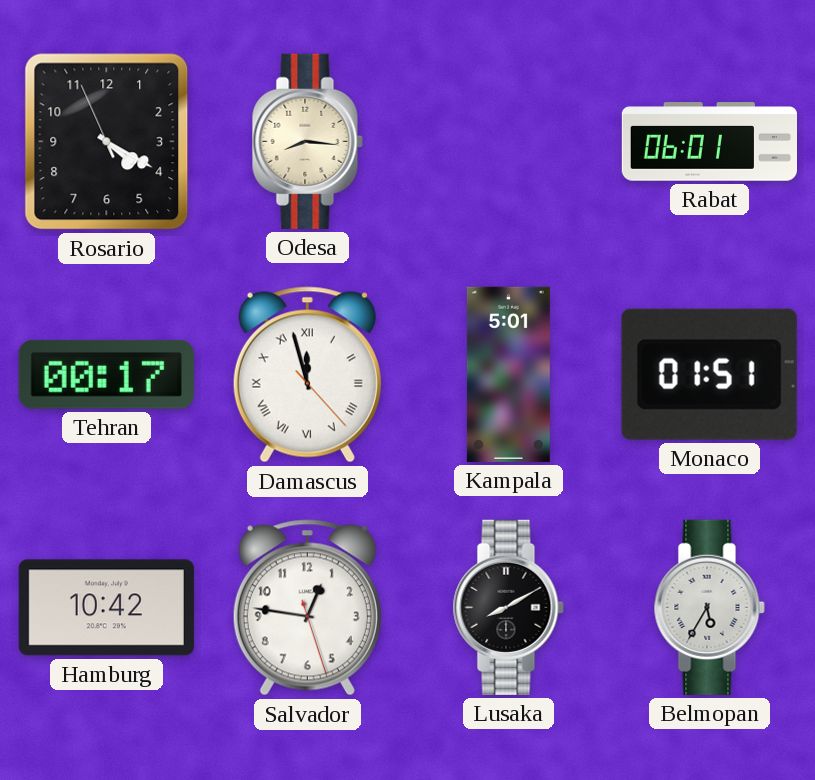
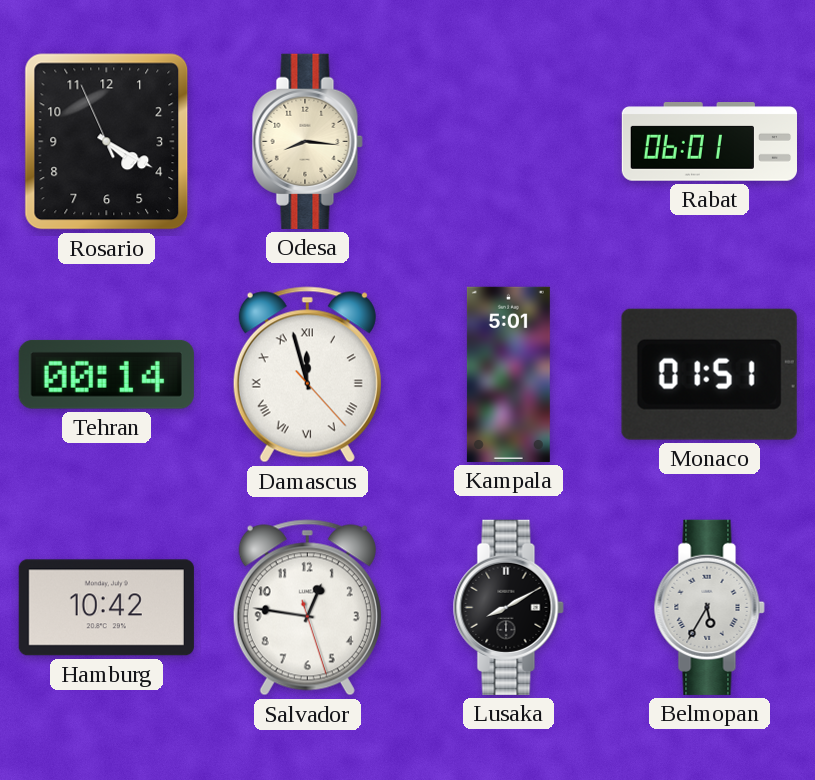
Tehran: 00:17 -> 00:14
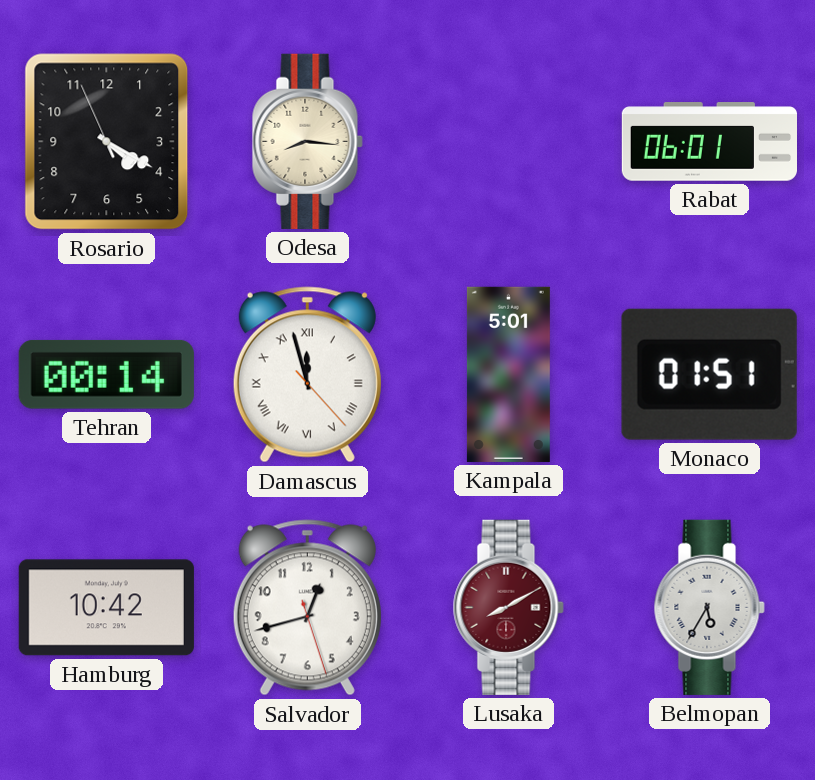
Salvador: 12:46 -> 12:42
Lusaka dial: black -> burgundy
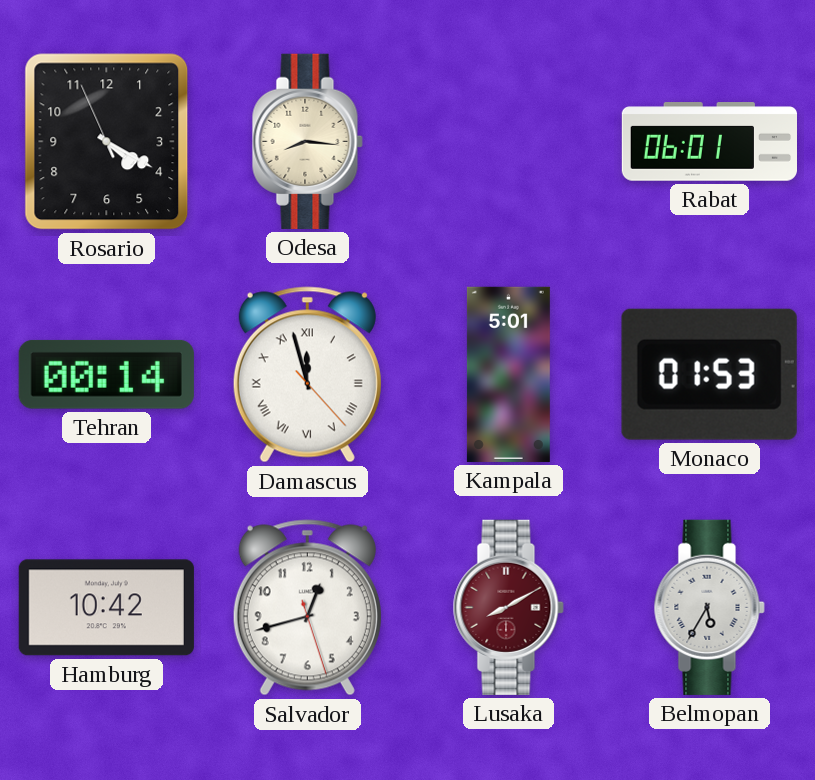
Monaco: 01:51 -> 01:53
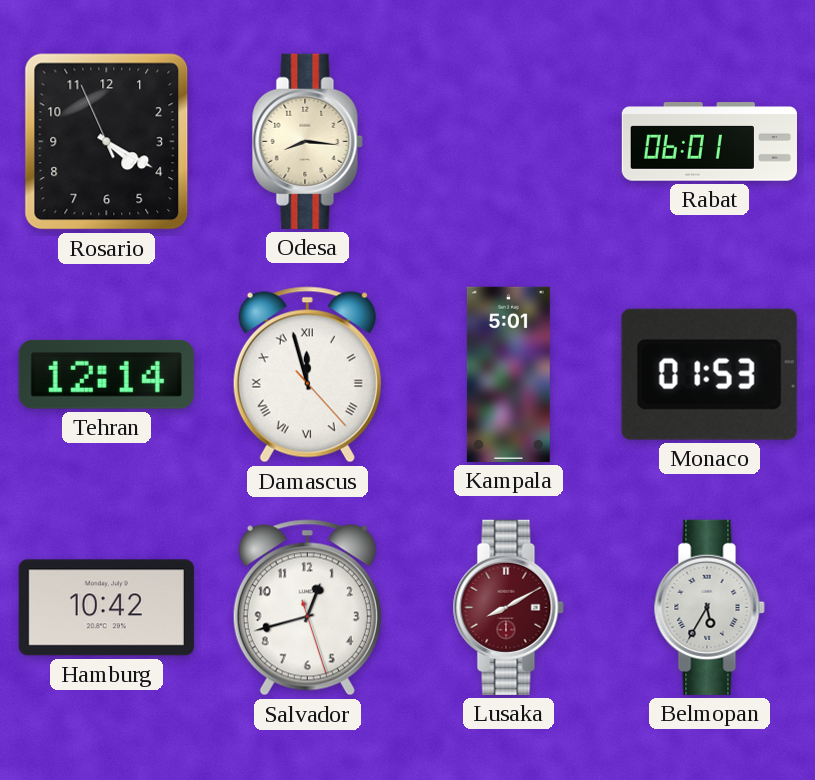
Tehran: 00:14 -> 12:14
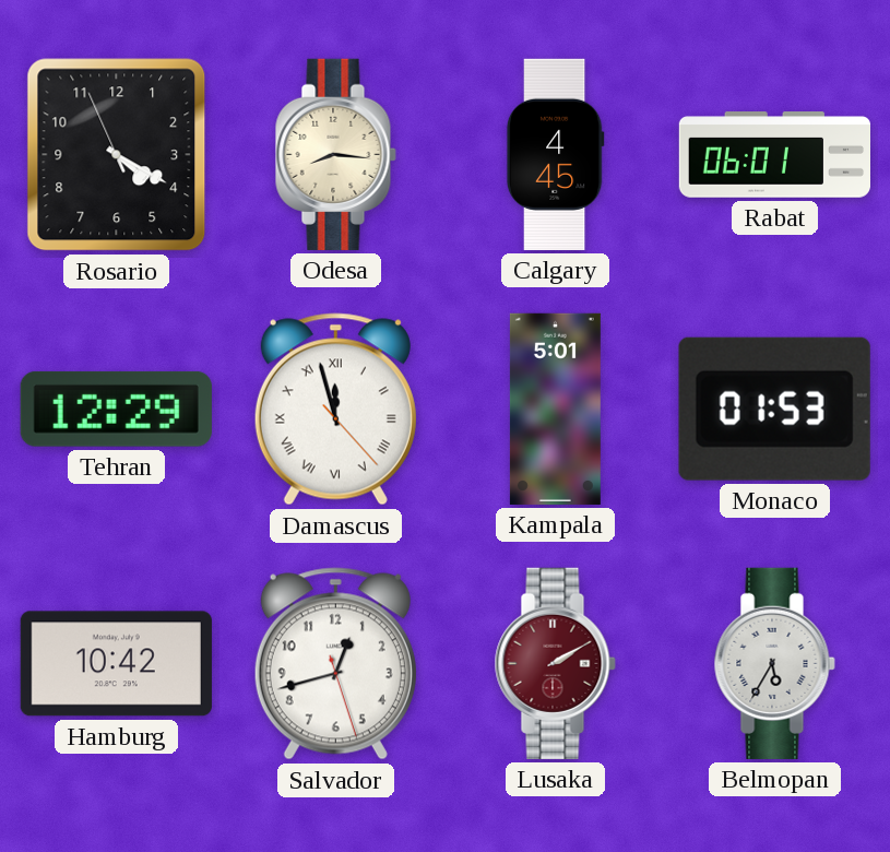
Calgary: none -> 4:45
Tehran: 12:14 -> 12:29
Lusaka: 8:10 -> 2:10
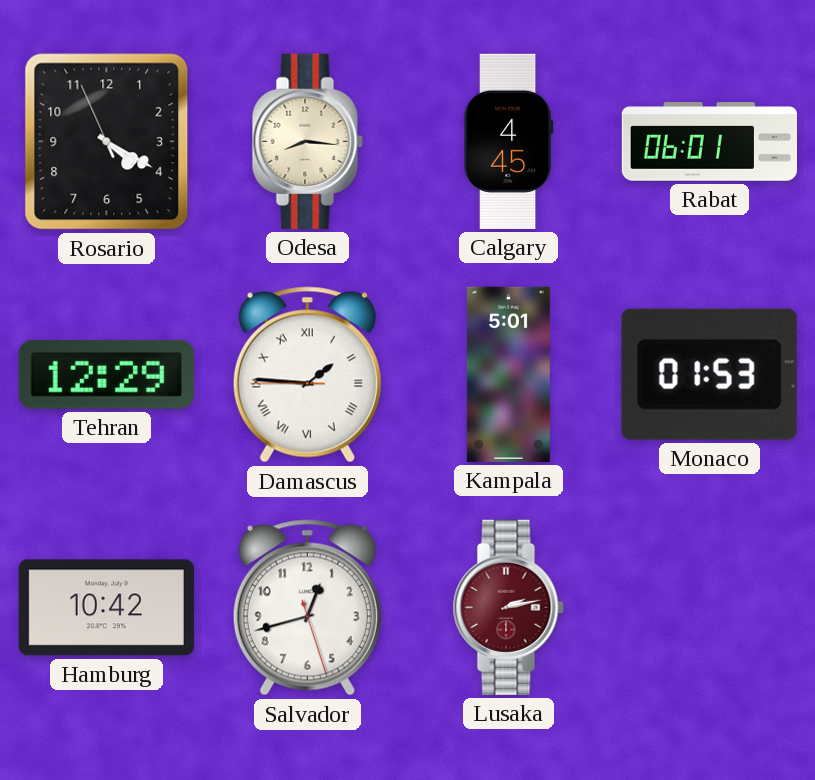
Damascus: 11:57 -> 1:45
Lusaka: 2:10 -> 2:13
Belmopan: 5:35 -> none
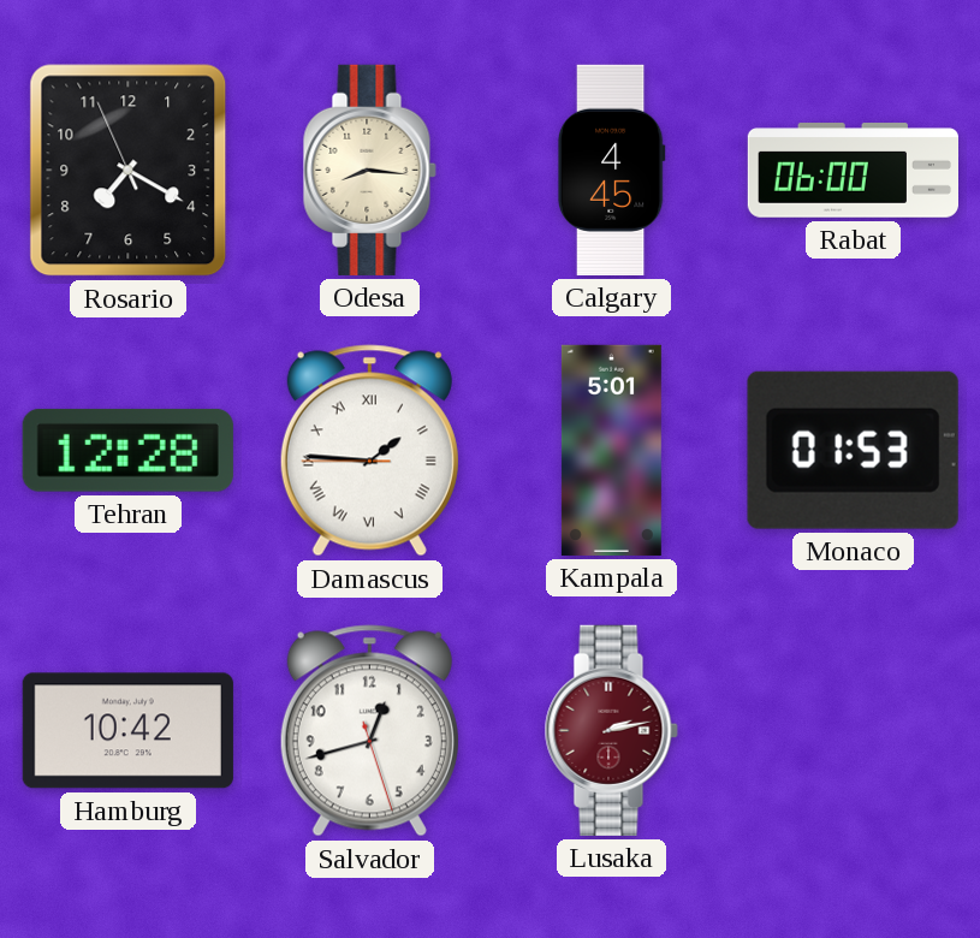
Rosario: 4:19 -> 7:19
Rabat: 06:01 -> 06:00
Tehran: 12:29 -> 12:28
